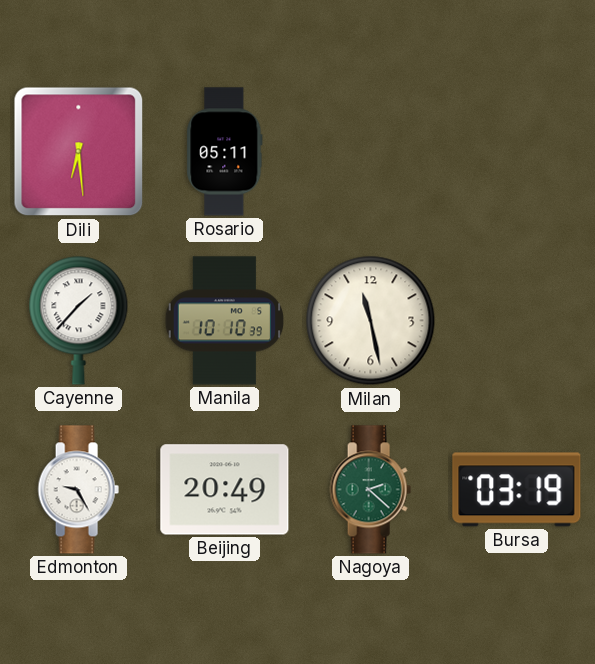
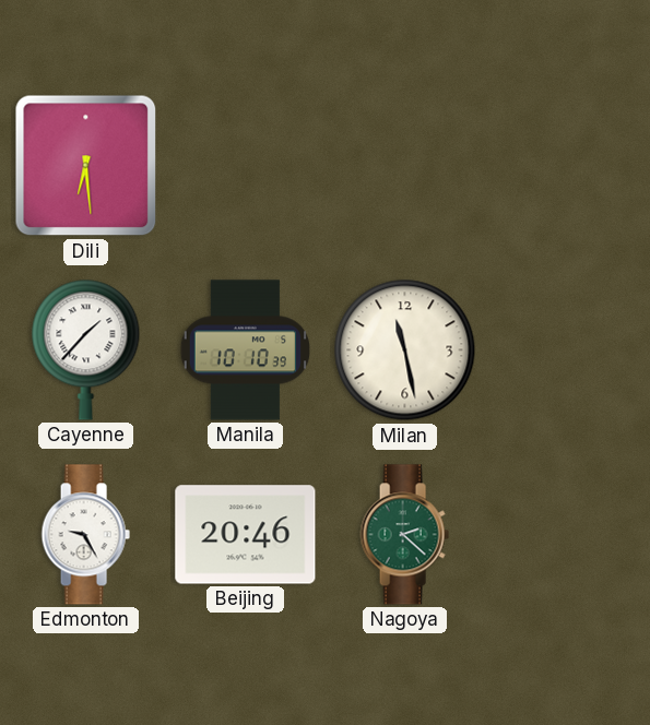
Rosario: 05:11 -> none
Beijing: 20:49 -> 20:46
Bursa: 03:19 -> none
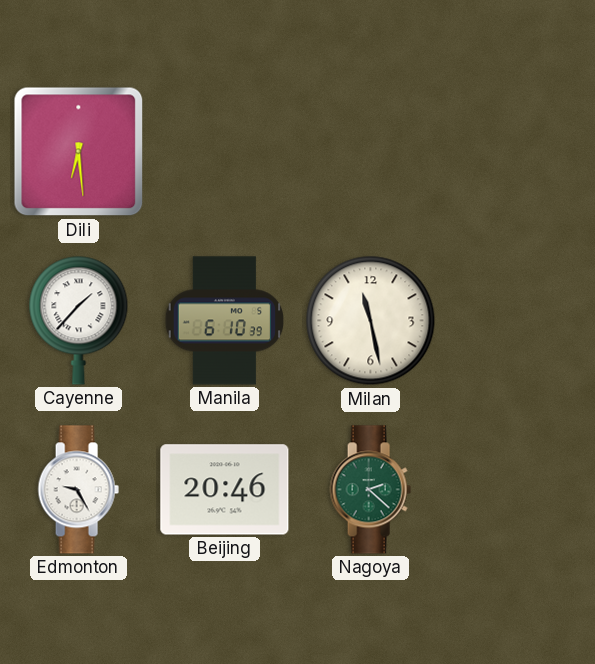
Manila: 10:10 -> 6:10
